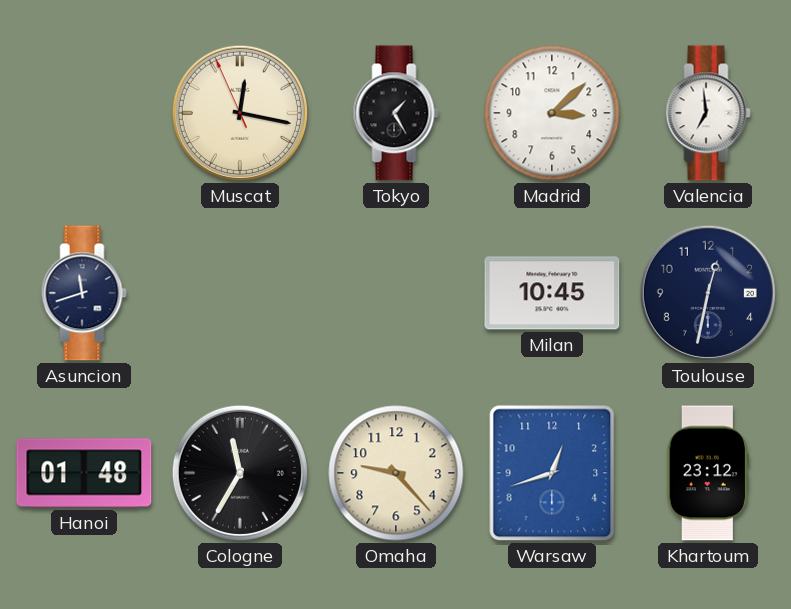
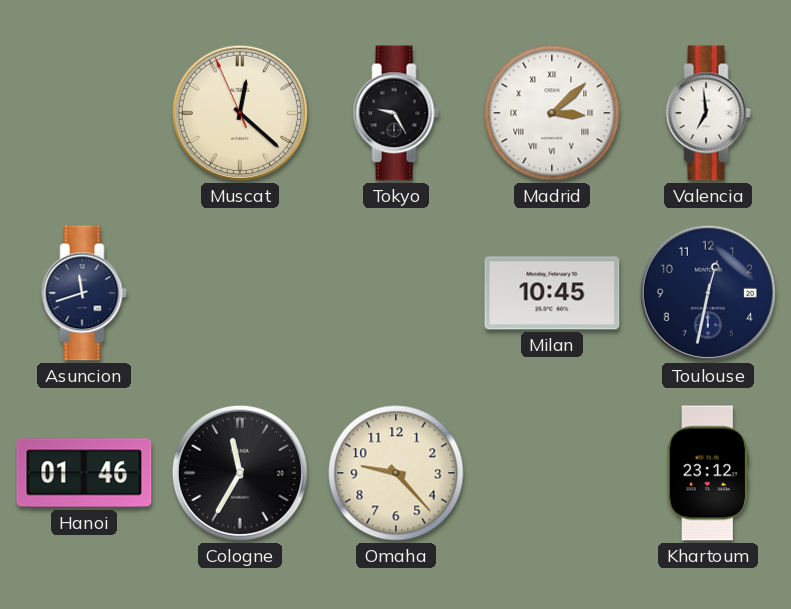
Muscat: 12:16 -> 12:21
Tokyo: 1:25 -> 9:25
Madrid numerals: Arabic -> Roman
Hanoi: 01:48 -> 01:46
Warsaw: 12:42 -> none
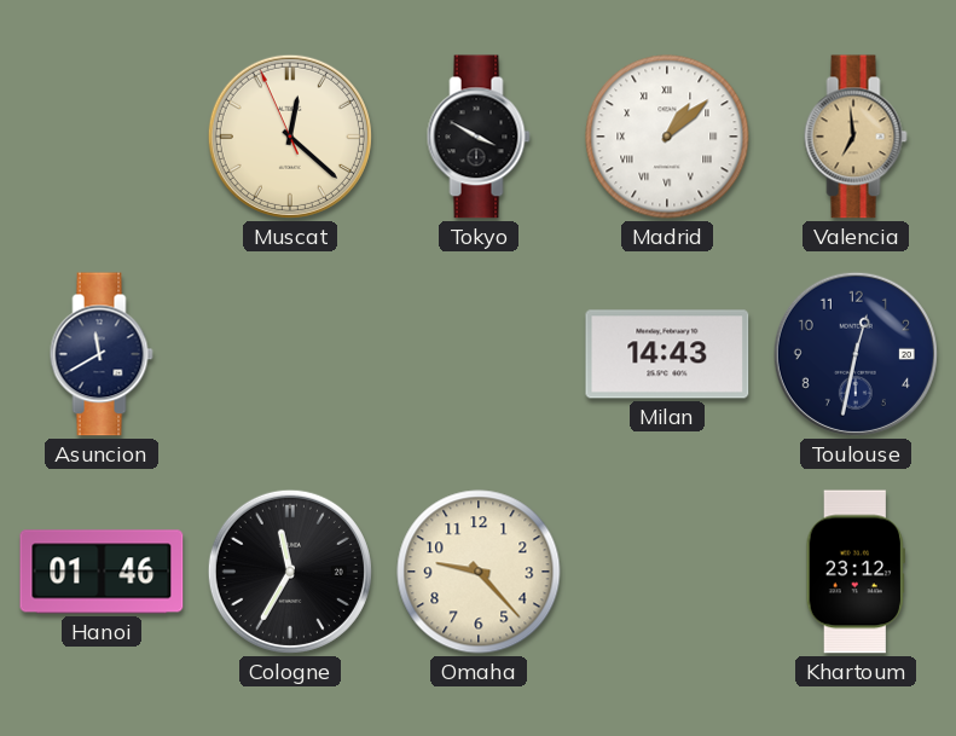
Tokyo: 9:25 -> 3:50
Madrid: 3:08 -> 1:08
Valencia dial: white -> champagne
Asuncion: 11:42 -> 11:40
Milan: 10:45 -> 14:43
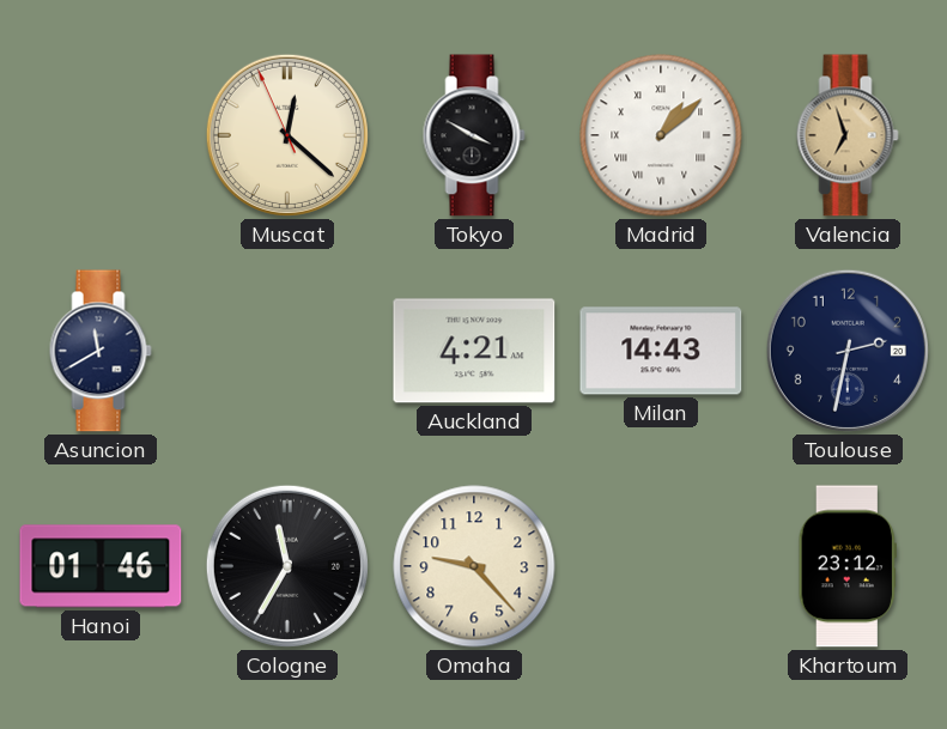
Valencia: 6:59 -> 6:57
Auckland: none -> 4:21
Toulouse: 12:32 -> 2:32
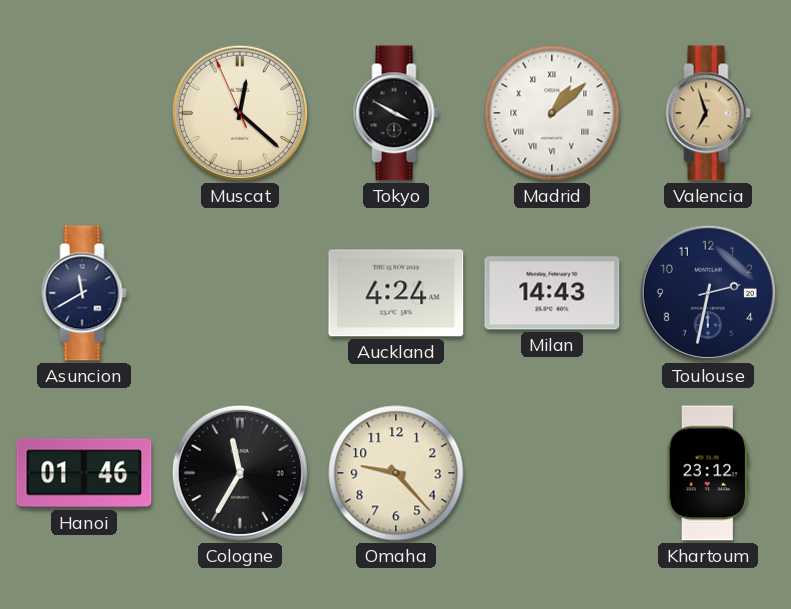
Auckland: 4:21 -> 4:24
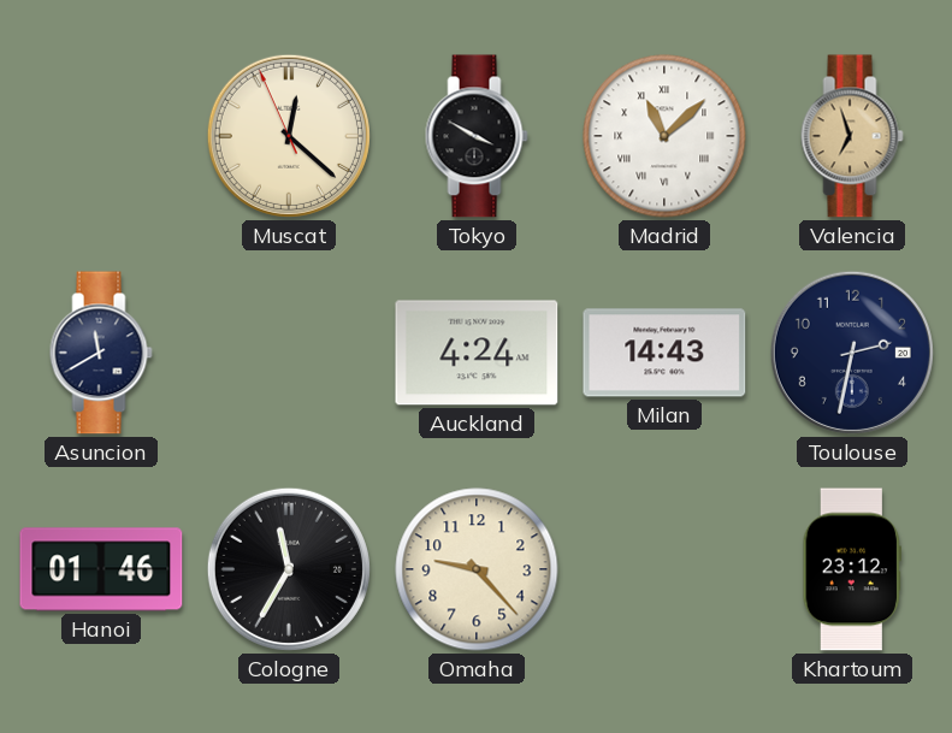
Madrid: 1:08 -> 11:08
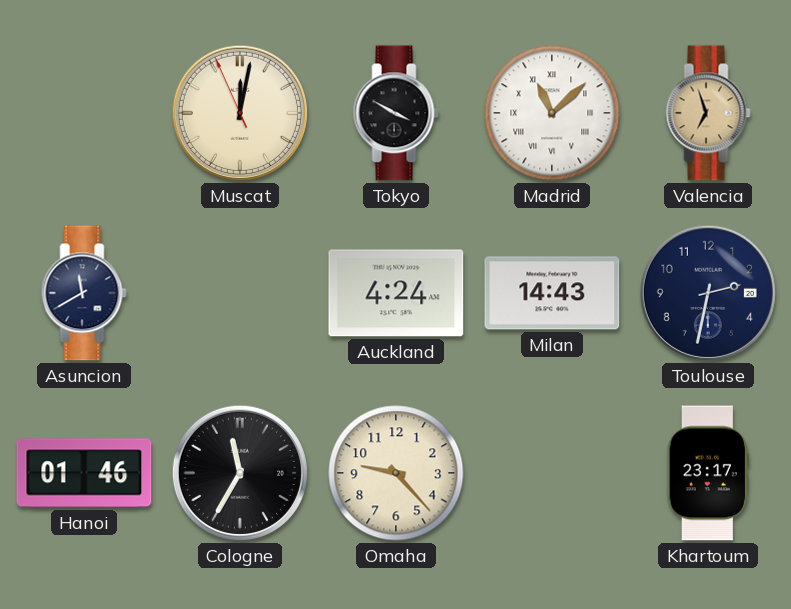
Muscat: 12:21 -> 12:01
Khartoum: 23:12 -> 23:17
